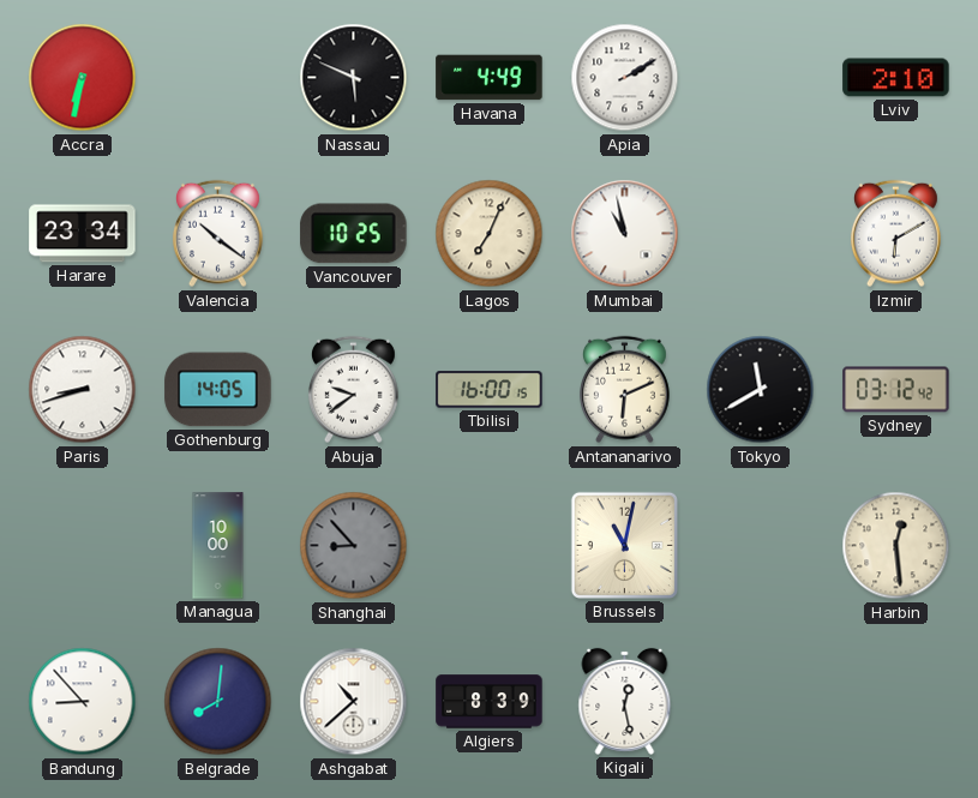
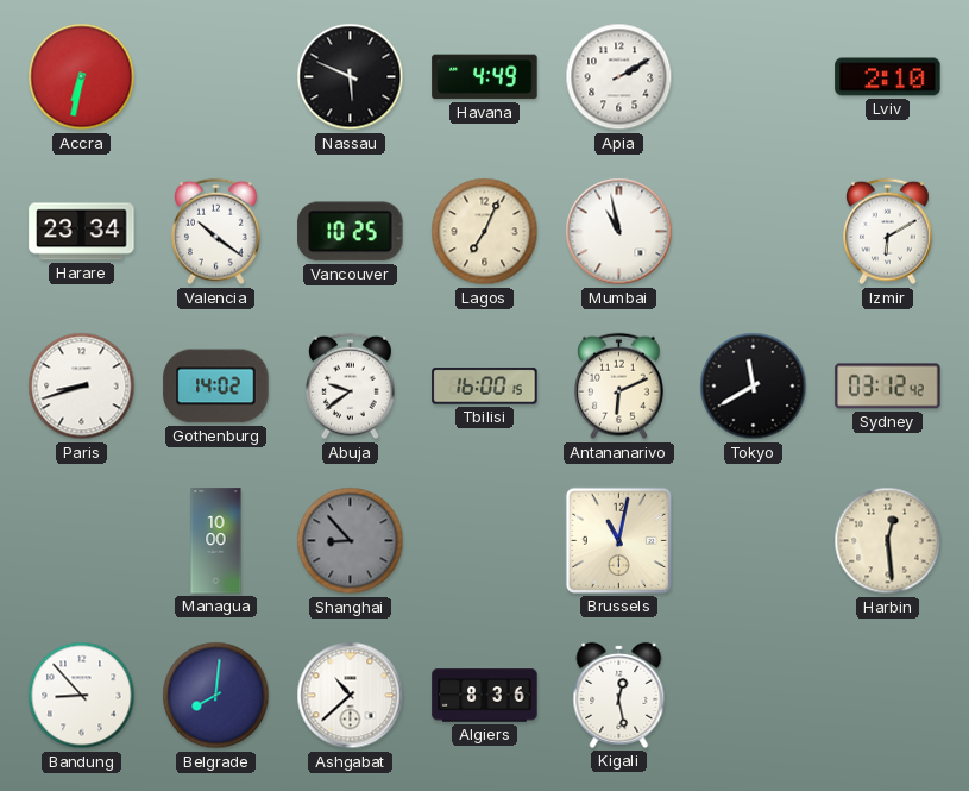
Gothenburg: 14:05 -> 14:02
Algiers: 8:39 -> 8:36
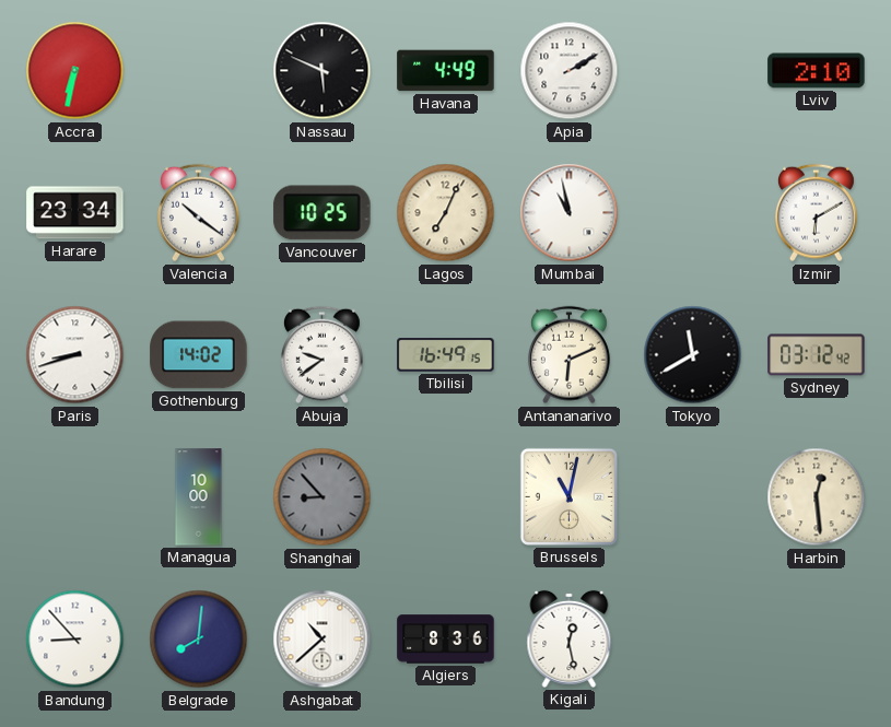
Tbilisi: 16:00 -> 16:49
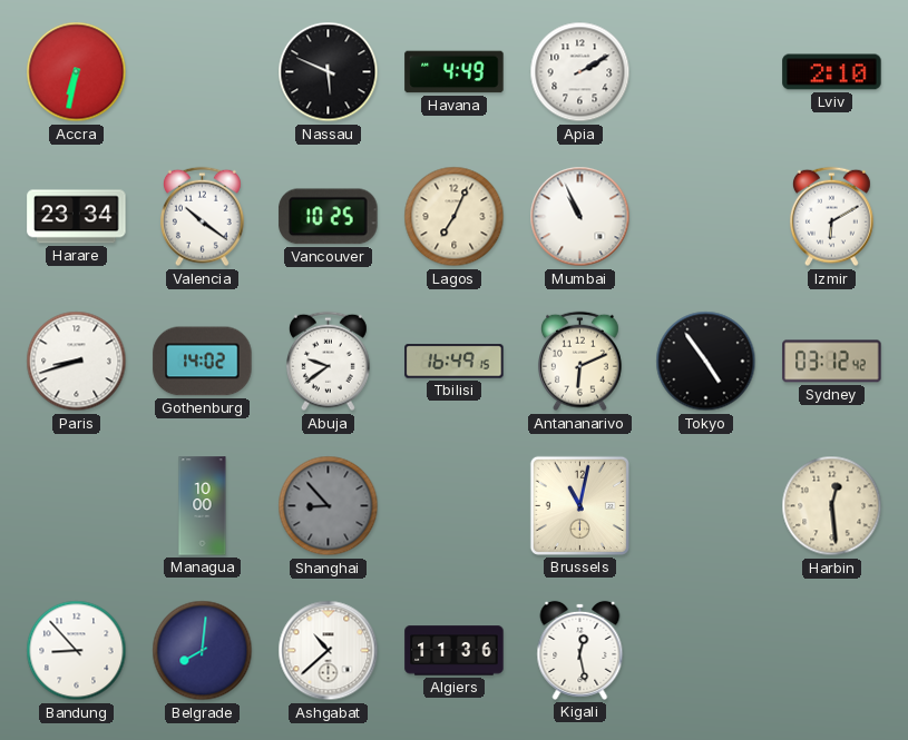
Mumbai: 10:58 -> 10:56
Tokyo: 11:40 -> 4:54
Algiers: 8:36 -> 11:36
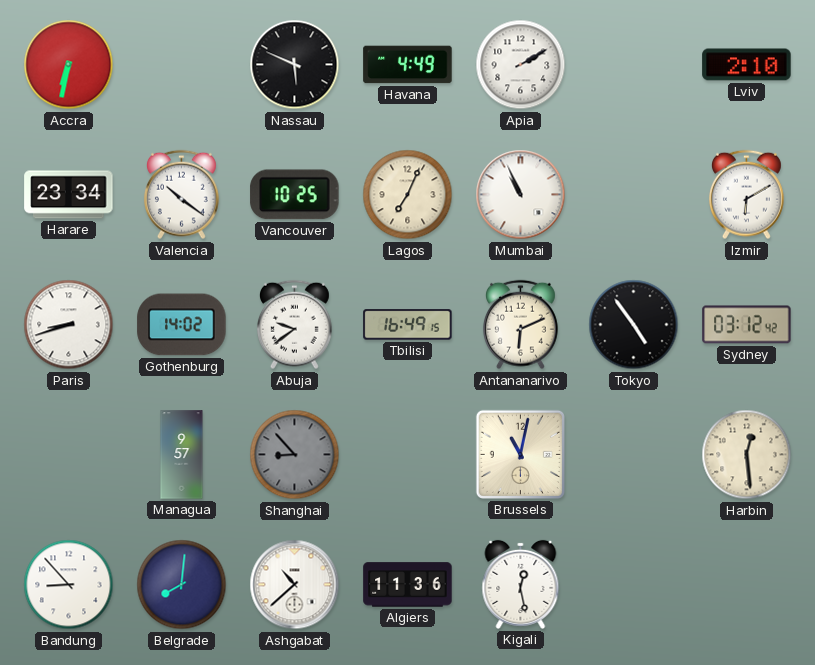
Managua: 10:00 -> 9:57
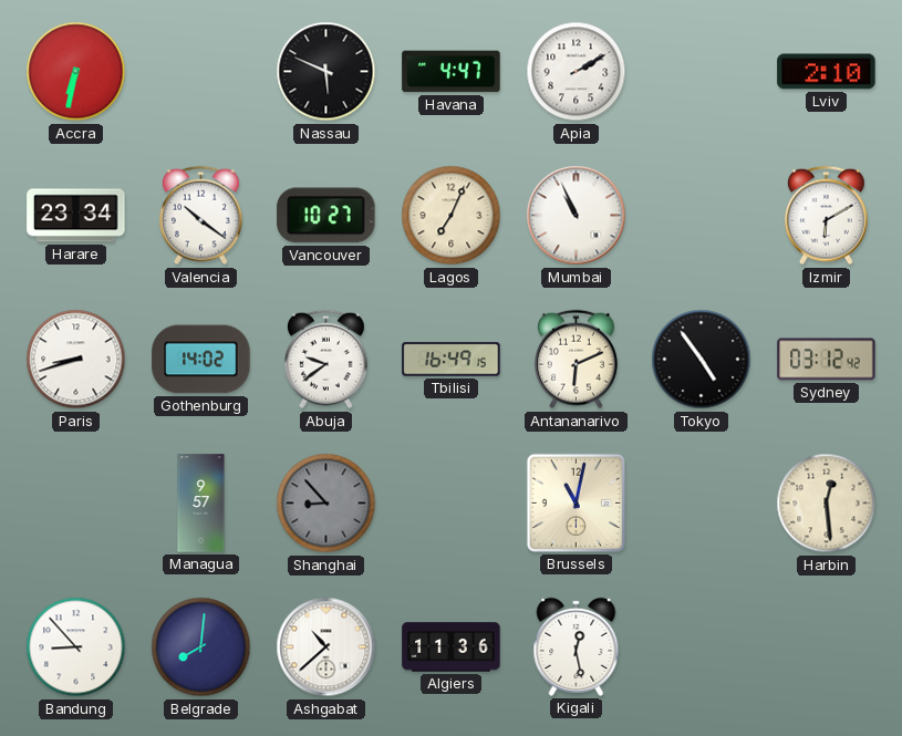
Havana: 4:49 -> 4:47
Vancouver: 10:25 -> 10:27
